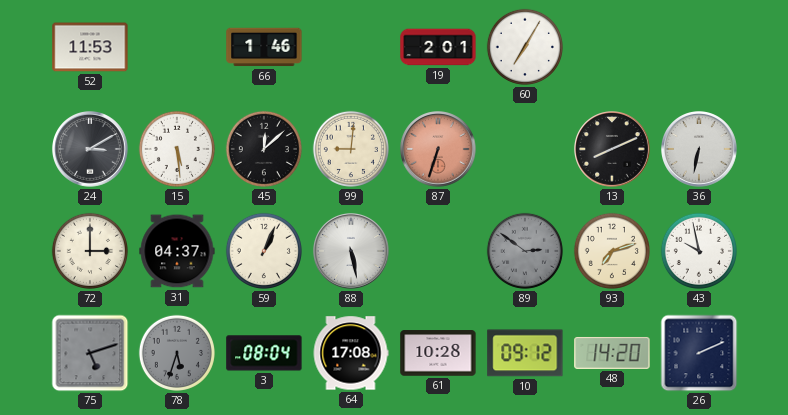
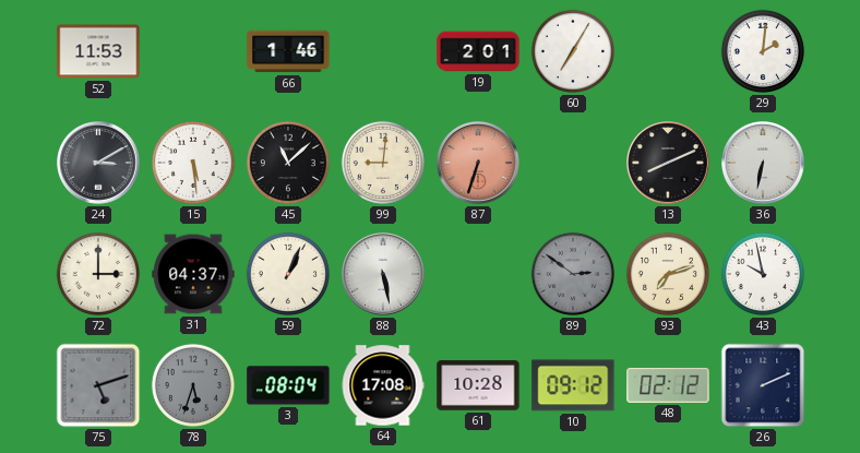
29: none -> 2:01
45: 12:08 -> 11:08
48: 14:20 -> 02:12
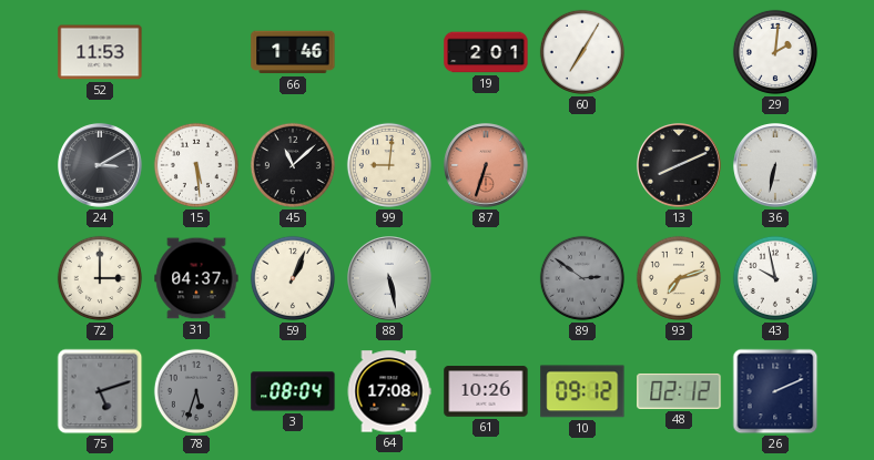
61: 10:28 -> 10:26
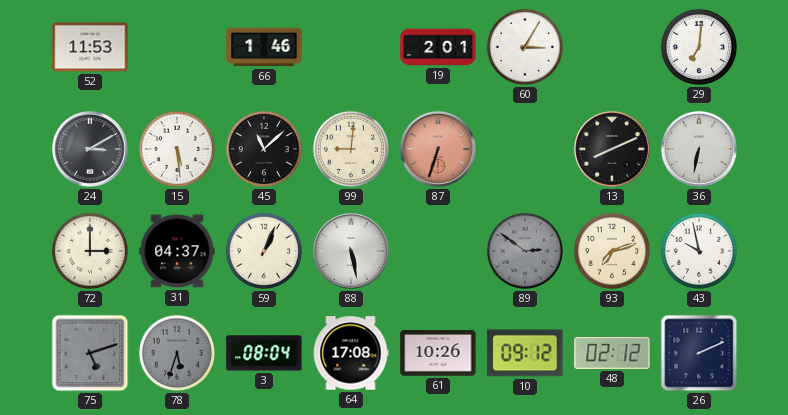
60: 7:05 -> 3:05
29: 2:01 -> 7:01
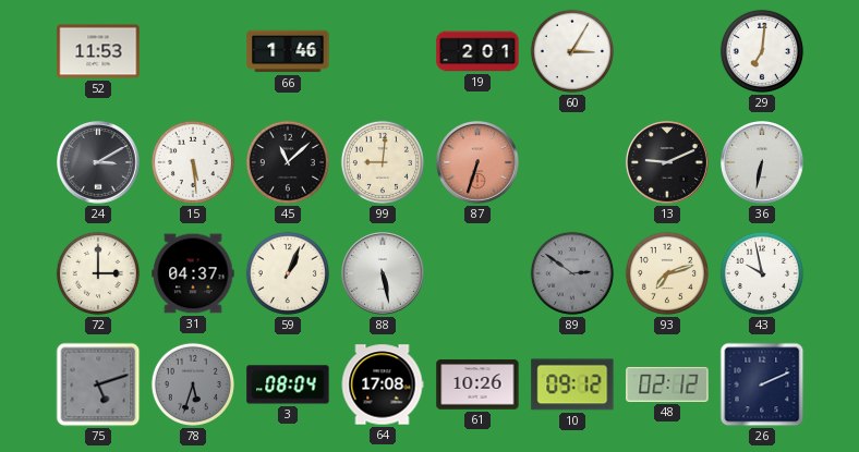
13: 8:11 -> 9:11
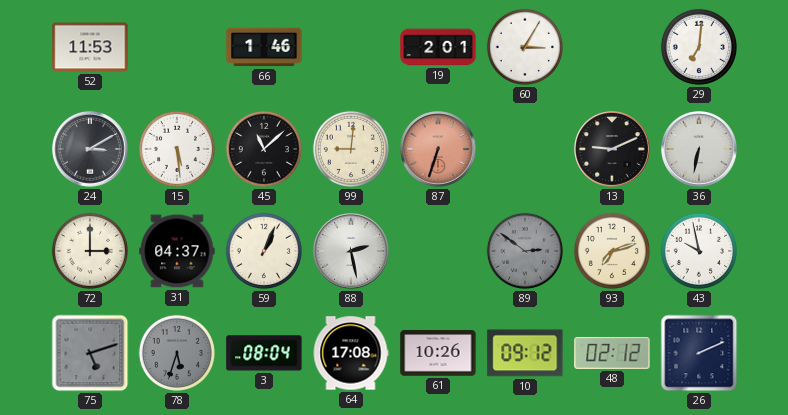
88: 5:28 -> 2:28
